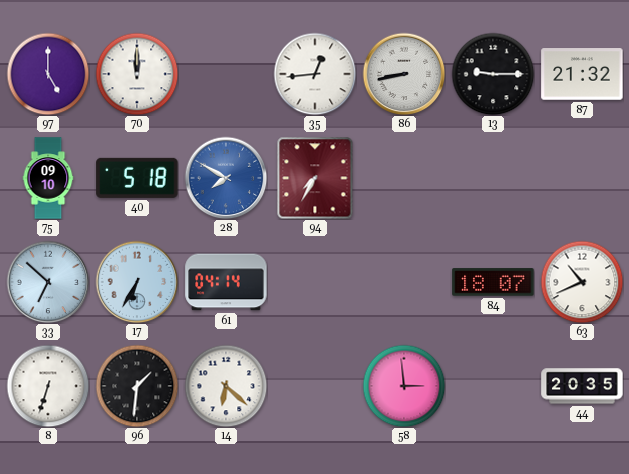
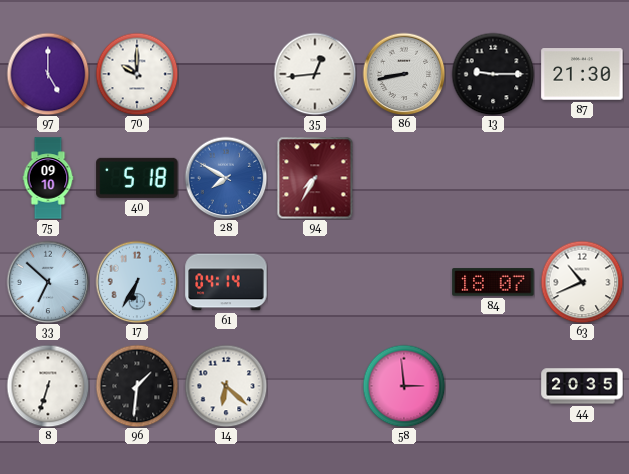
70: 12:00 -> 10:00
87: 21:32 -> 21:30
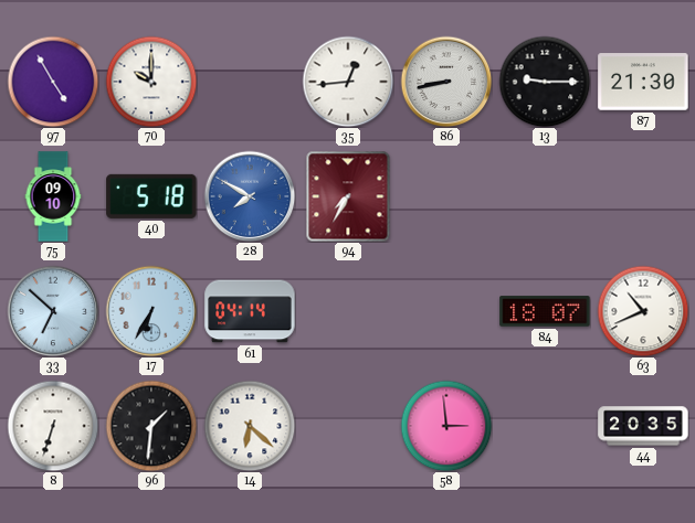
97: 5:00 -> 4:55
